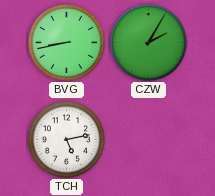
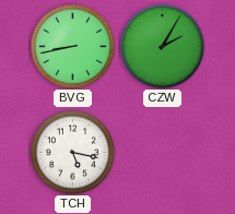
TCH: 5:13 -> 5:17
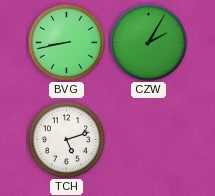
TCH: 5:17 -> 5:12
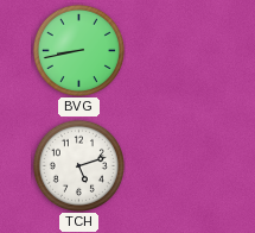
CZW: 2:05 -> none
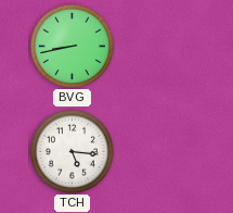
TCH: 5:12 -> 5:16
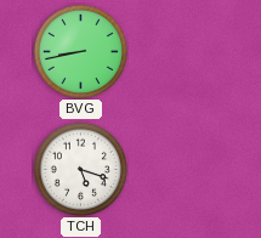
TCH: 5:16 -> 5:18
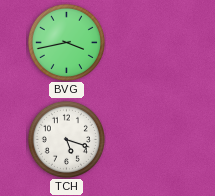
BVG: 8:43 -> 3:43
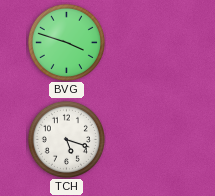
BVG: 3:43 -> 3:48
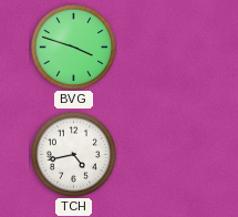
TCH: 5:18 -> 4:43
